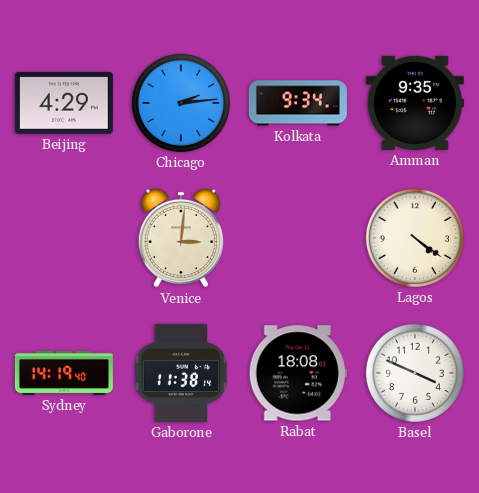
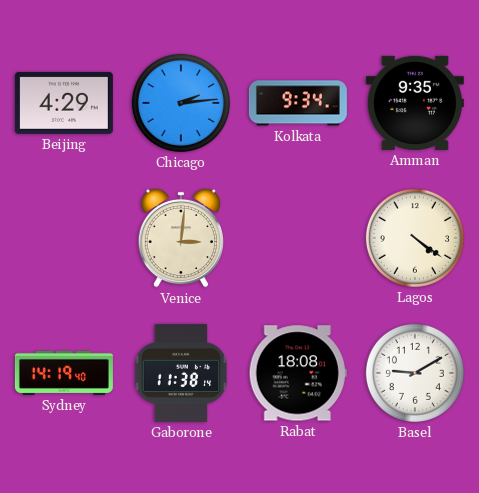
Basel: 3:49 -> 9:10
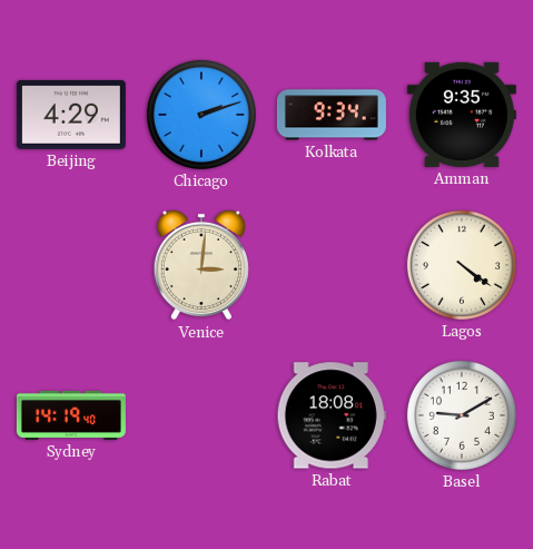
Chicago: 2:14 -> 2:12
Gaborone: 11:38 -> none
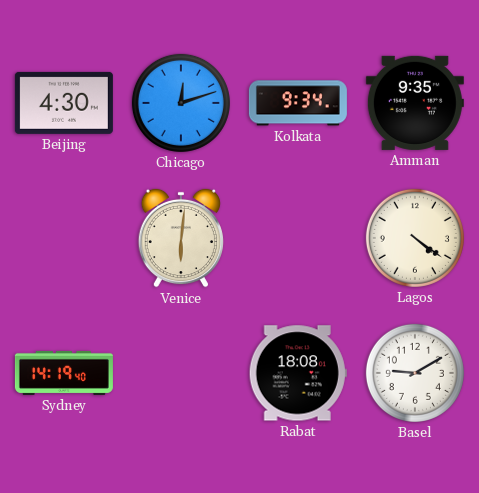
Beijing: 4:29 -> 4:30
Chicago: 2:12 -> 12:12
Venice: 3:01 -> 6:01
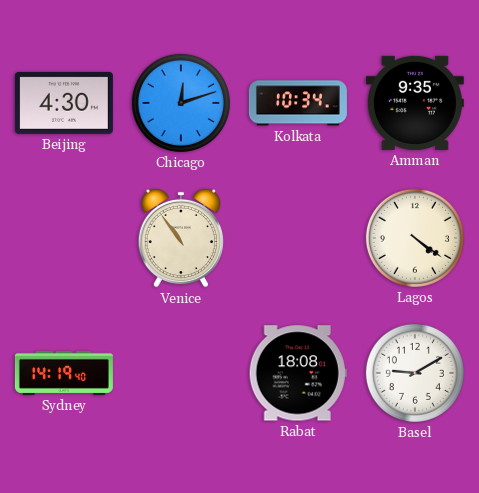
Kolkata: 9:34 -> 10:34
Venice: 6:01 -> 10:54
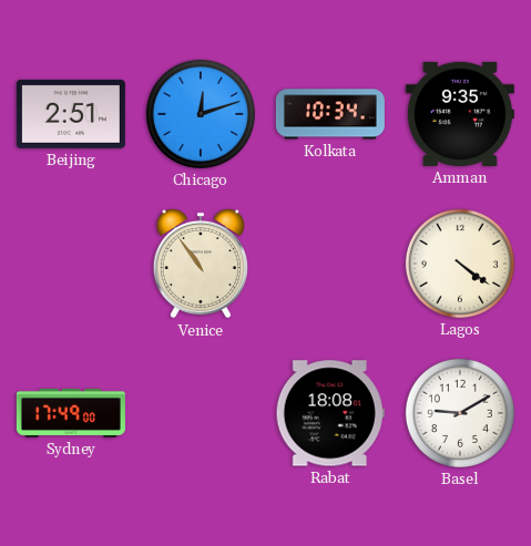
Beijing: 4:30 -> 2:51
Sydney: 14:19 -> 17:49
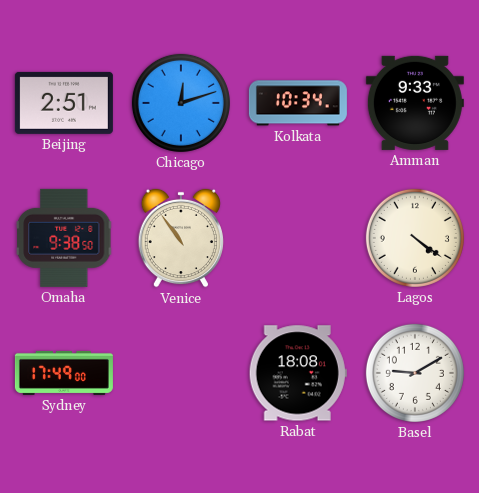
Amman: 9:35 -> 9:33
Omaha: none -> 9:38
